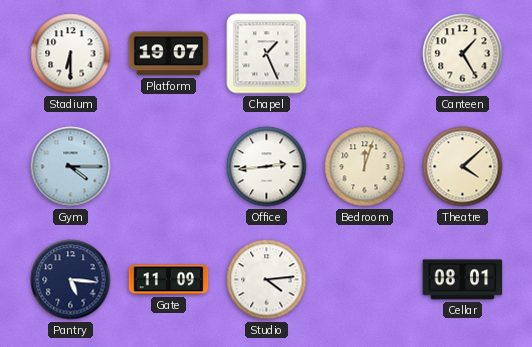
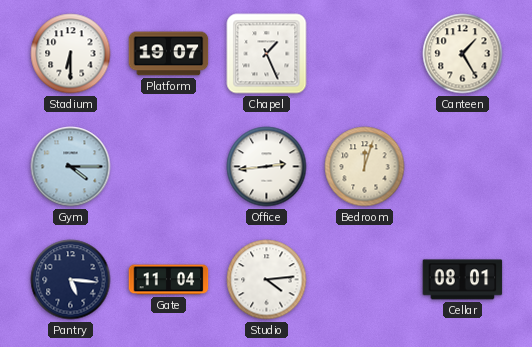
Theatre: 4:08 -> none
Gate: 11:09 -> 11:04
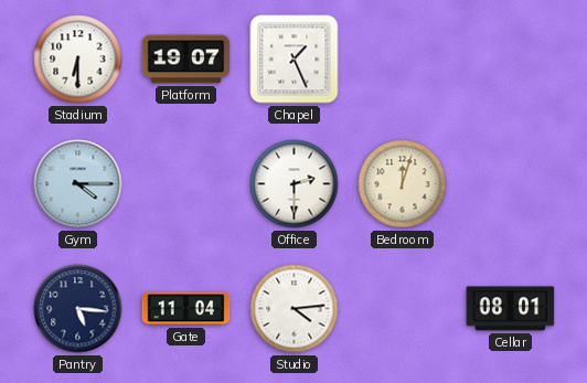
Canteen: 1:25 -> none
Office: 2:44 -> 2:30
